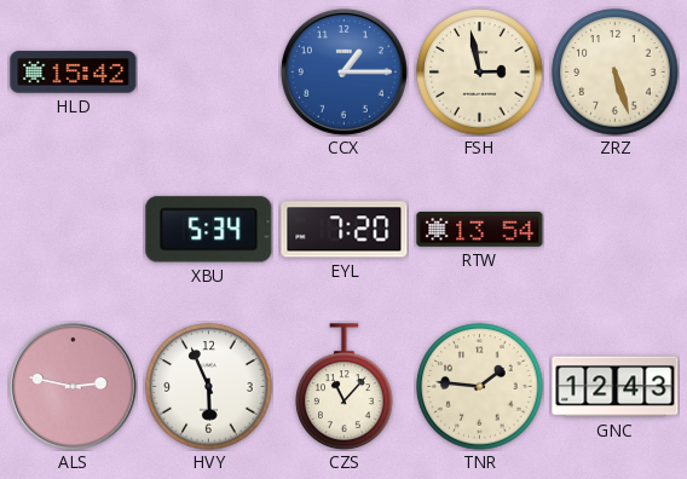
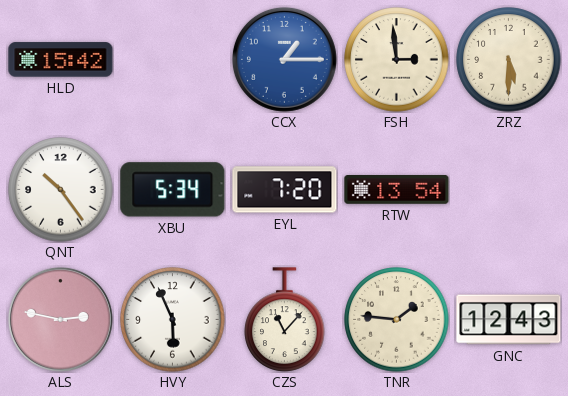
FSH: 2:58 -> 2:59
ZRZ: 5:27 -> 5:30
QNT: none -> 10:24
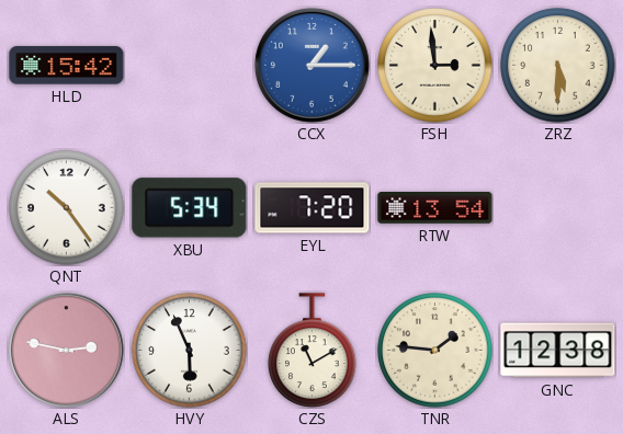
CZS: 11:07 -> 11:10
GNC: 12:43 -> 12:38
